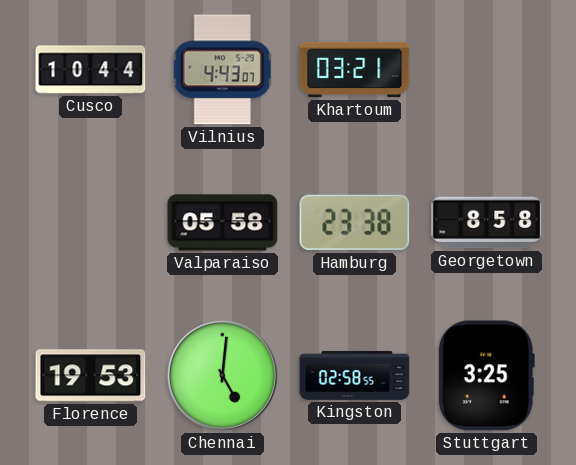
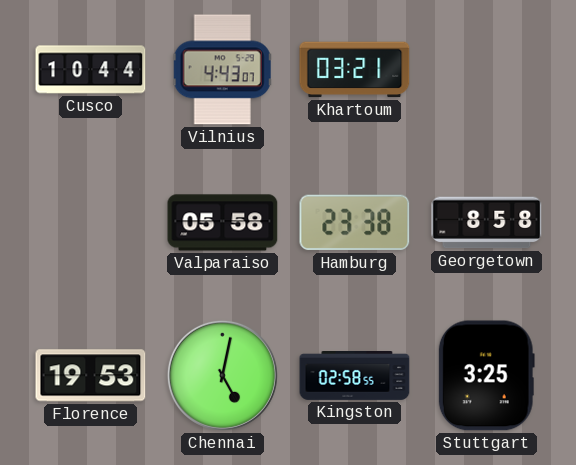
Chennai: 5:01 -> 5:02
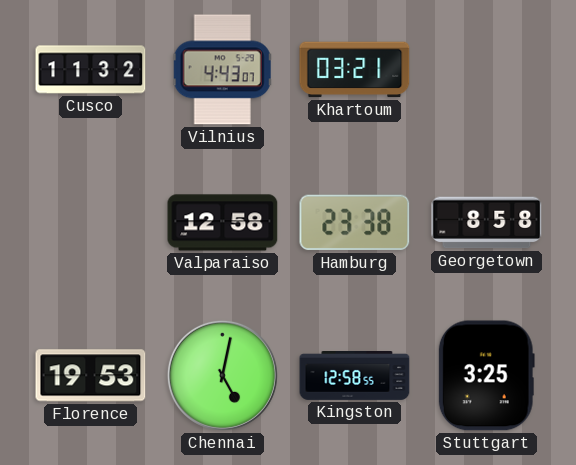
Cusco: 10:44 -> 11:32
Valparaiso: 05:58 -> 12:58
Kingston: 02:58 -> 12:58
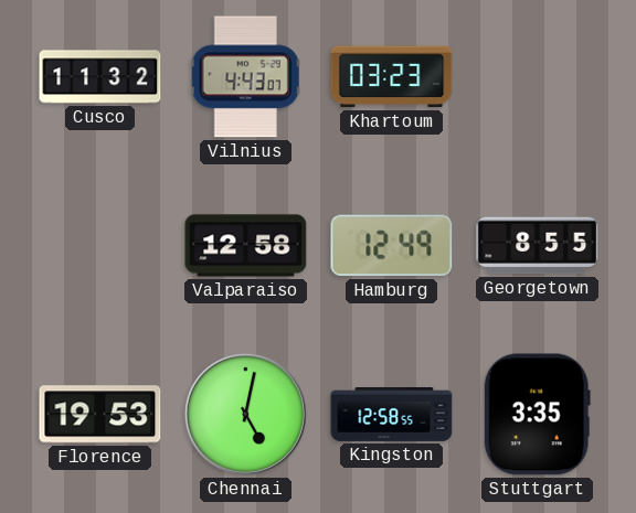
Khartoum: 03:21 -> 03:23
Hamburg: 23:38 -> 12:49
Georgetown: 8:58 -> 8:55
Stuttgart: 3:25 -> 3:35
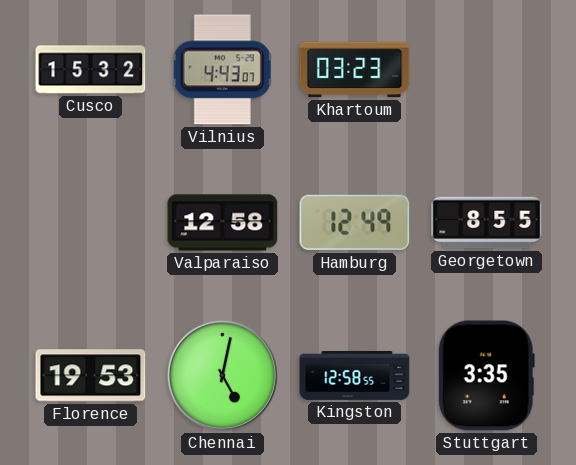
Cusco: 11:32 -> 15:32
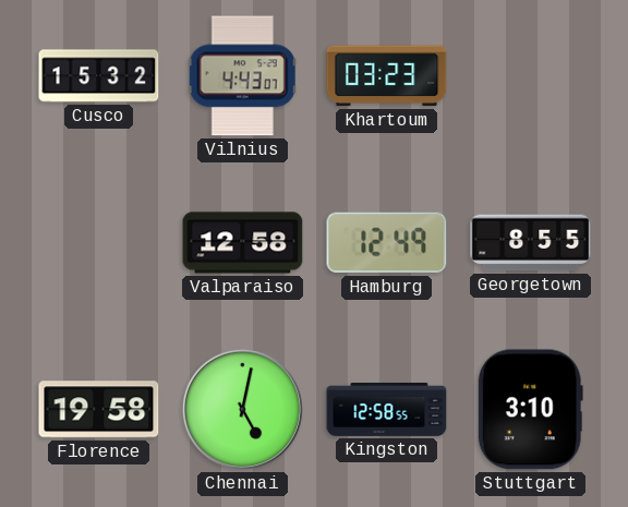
Florence: 19:53 -> 19:58
Stuttgart: 3:35 -> 3:10
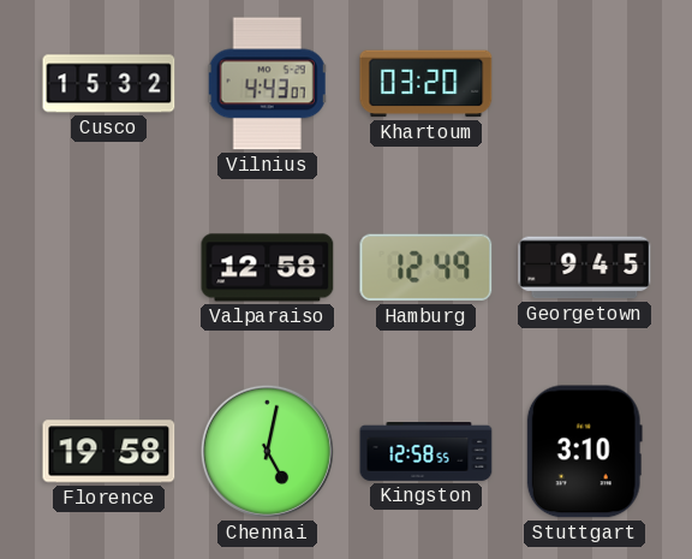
Khartoum: 03:23 -> 03:20
Georgetown: 8:55 -> 9:45
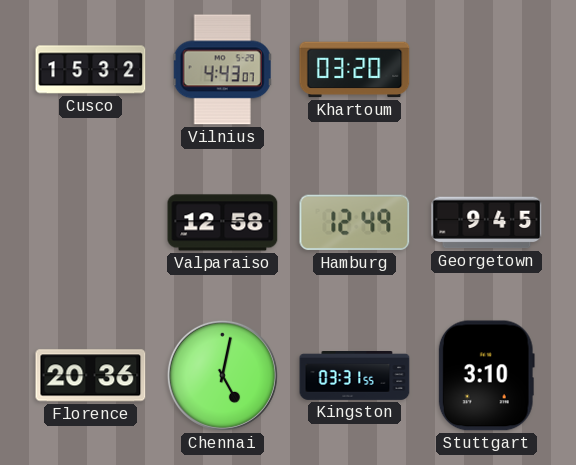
Florence: 19:58 -> 20:36
Kingston: 12:58 -> 03:31
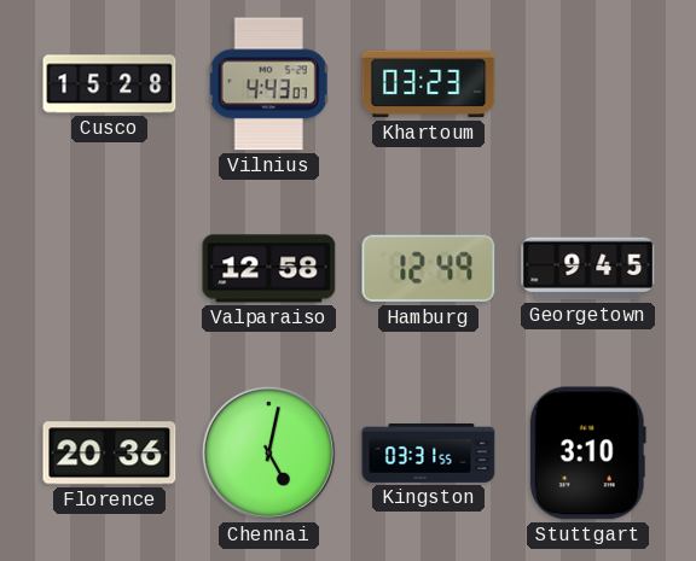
Cusco: 15:32 -> 15:28
Khartoum: 03:20 -> 03:23
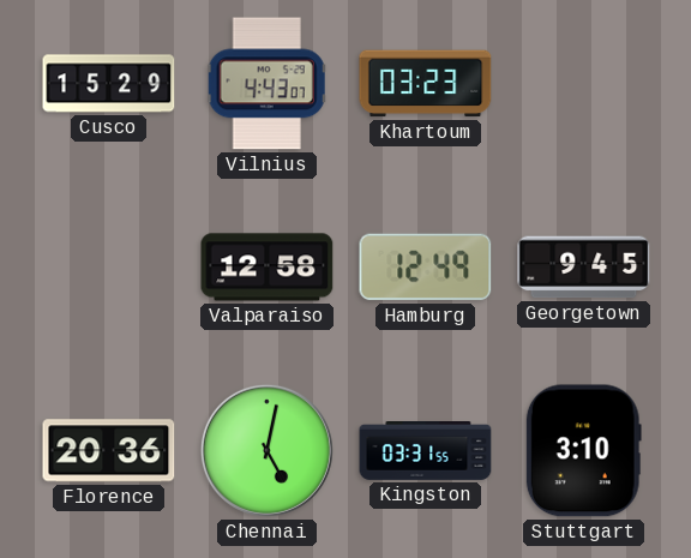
Cusco: 15:28 -> 15:29
